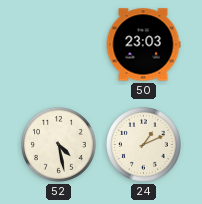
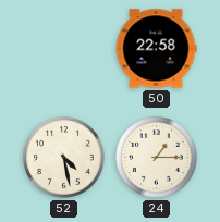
50: 23:03 -> 22:58
24: 1:11 -> 1:15
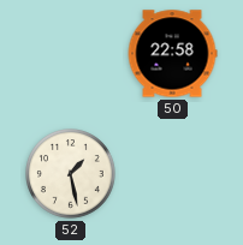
52: 4:28 -> 1:28
24: 1:15 -> none
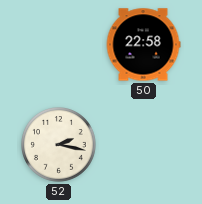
52: 1:28 -> 2:17
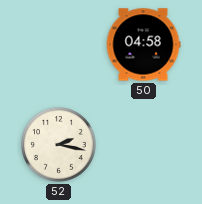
50: 22:58 -> 04:58
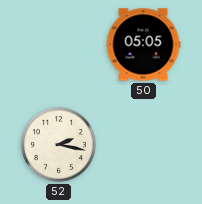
50: 04:58 -> 05:05
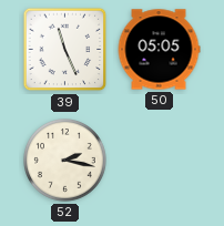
39: none -> 11:26
